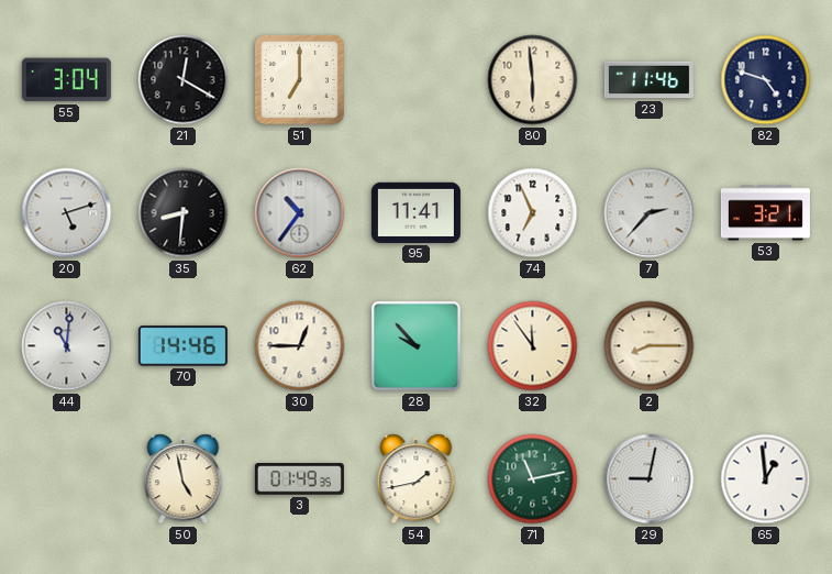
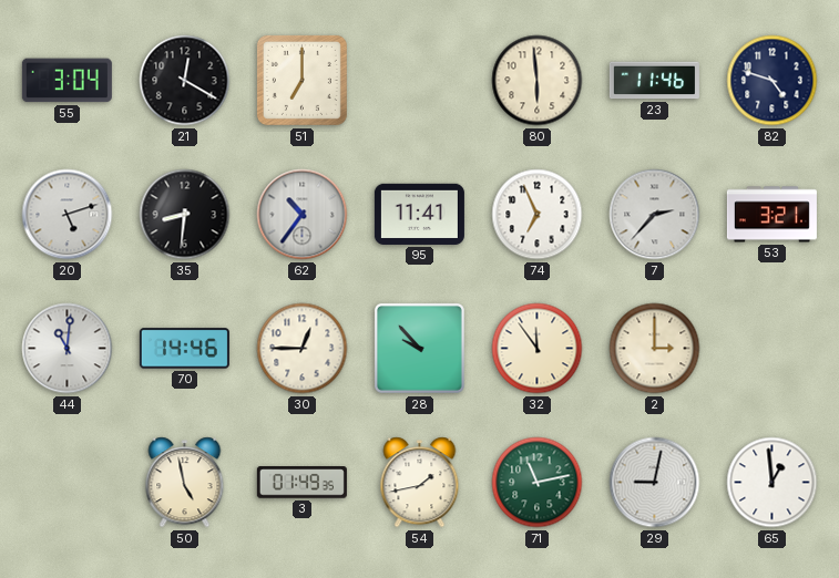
2: 8:15 -> 3:00
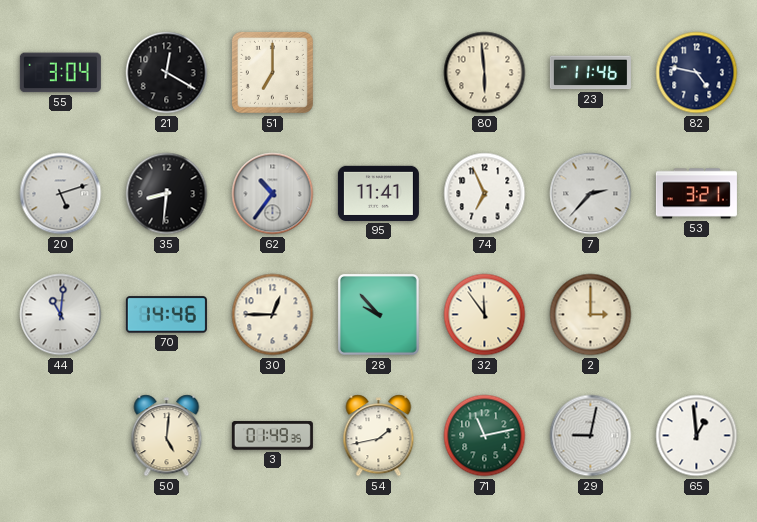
82: 4:48 -> 4:47
50: 4:58 -> 5:01
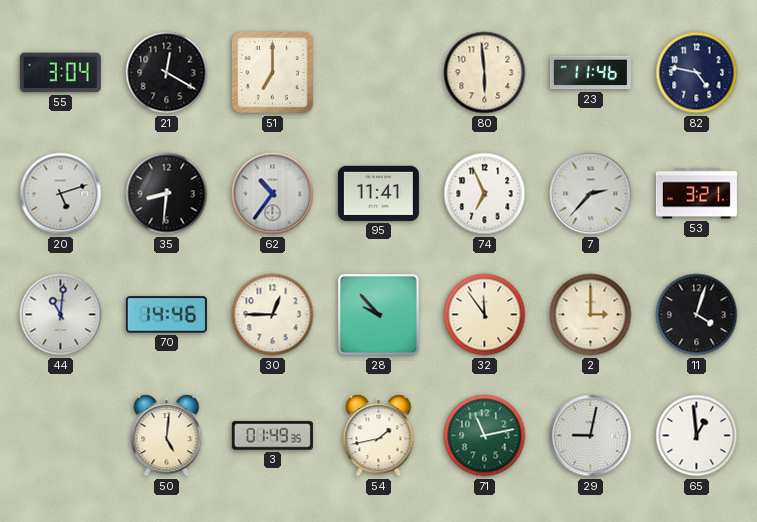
11: none -> 4:03
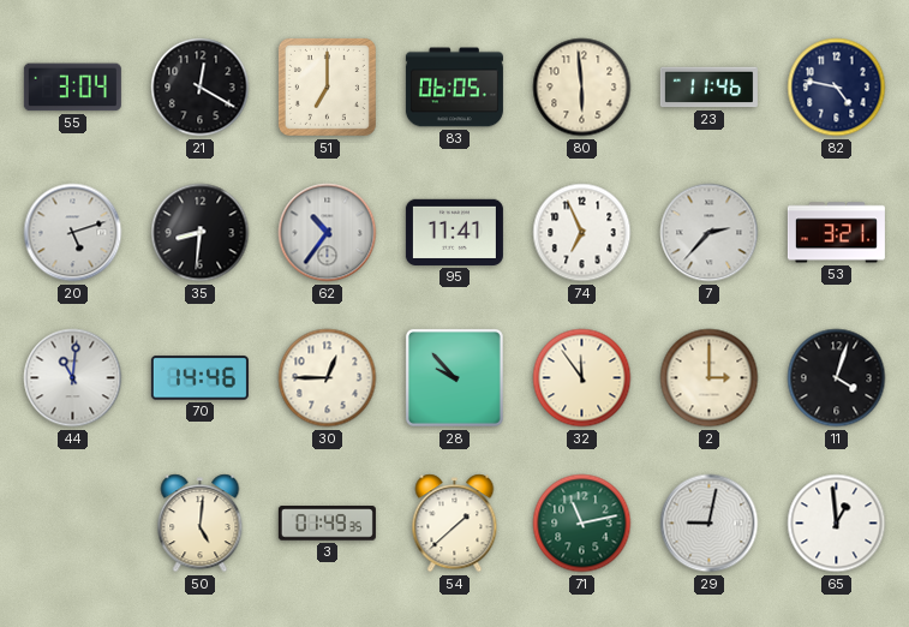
83: none -> 06:05
54: 1:43 -> 1:38
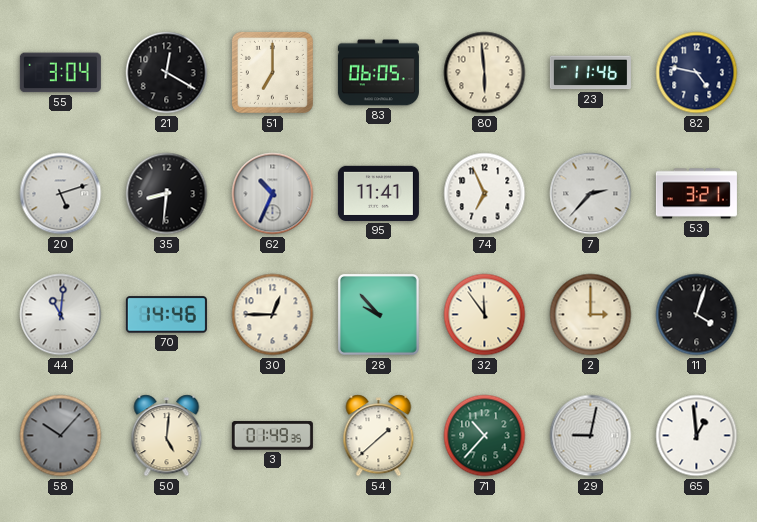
62: 10:36 -> 10:34
58: none -> 10:07
71: 11:13 -> 10:37
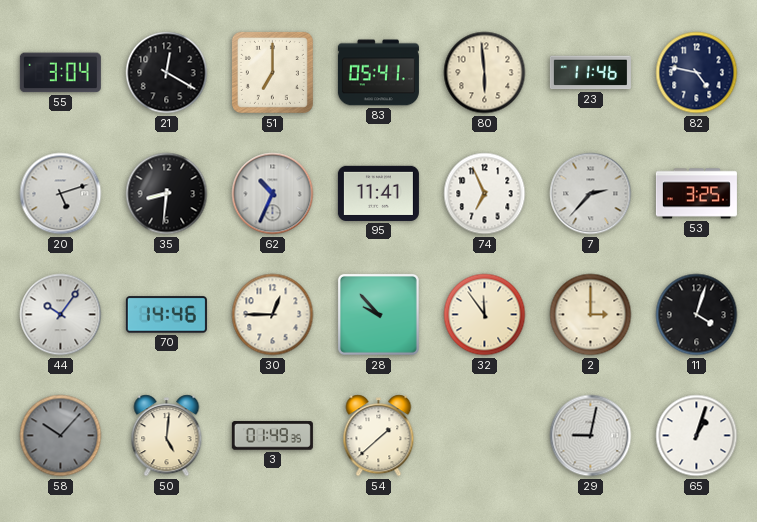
83: 06:05 -> 05:41
53: 3:21 -> 3:25
44: 11:01 -> 10:06
71: 10:37 -> none
65: 12:59 -> 1:03
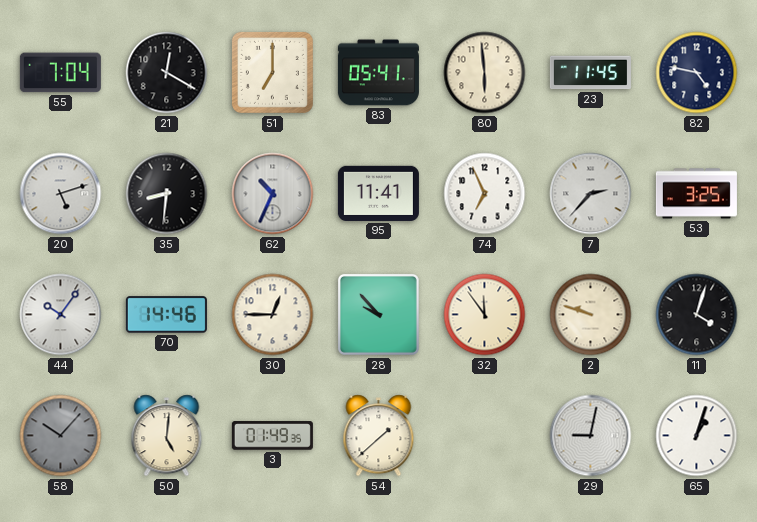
55: 3:04 -> 7:04
23: 11:46 -> 11:45
2: 3:00 -> 9:48
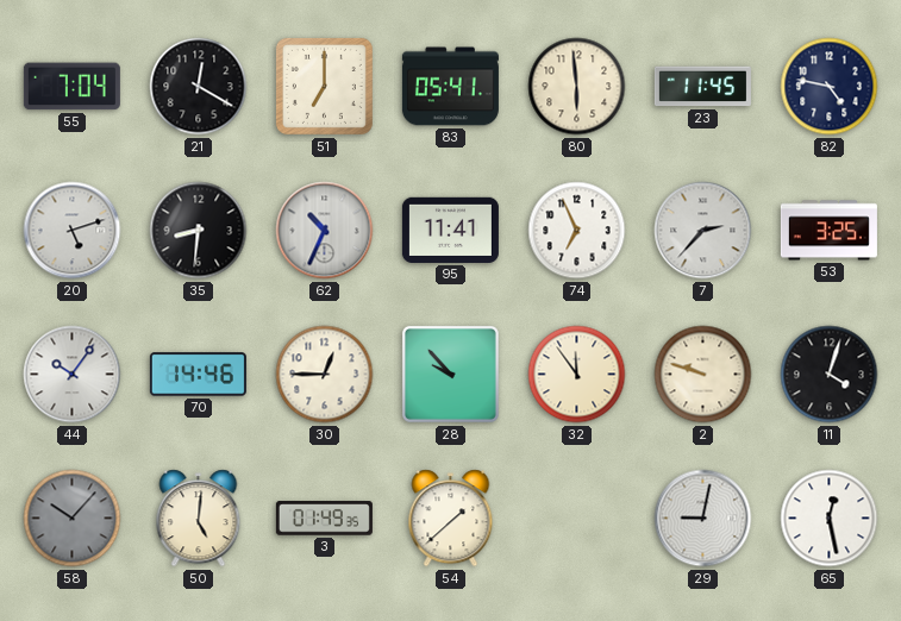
65: 1:03 -> 12:28
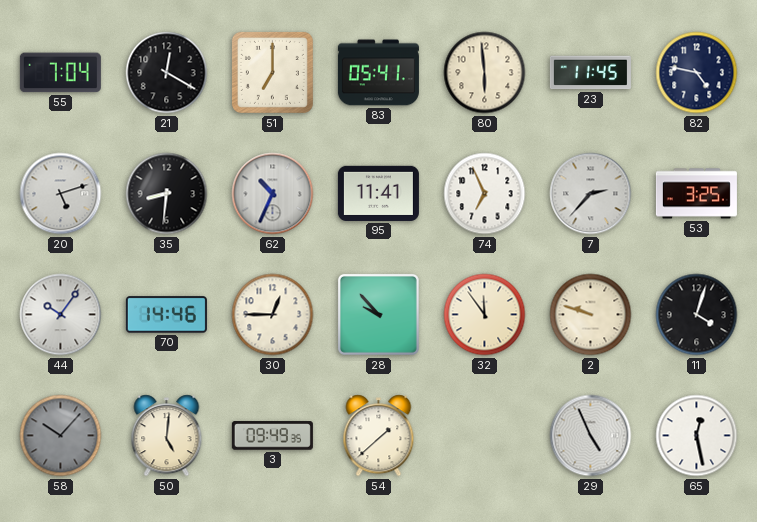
3: 01:49 -> 09:49
29: 9:02 -> 4:56
